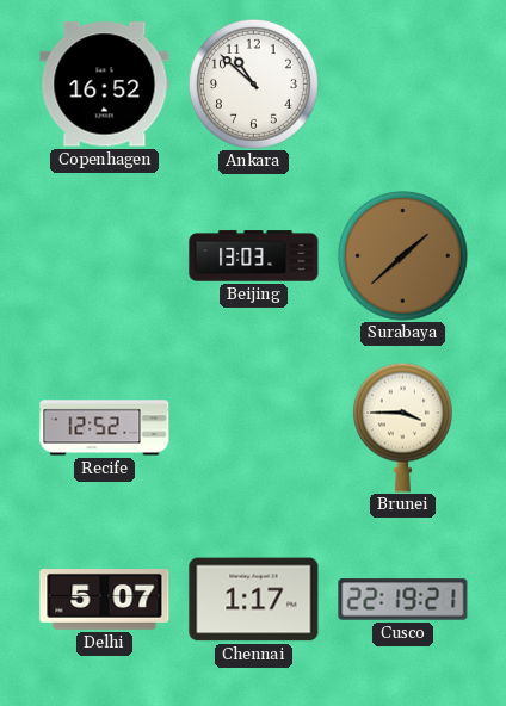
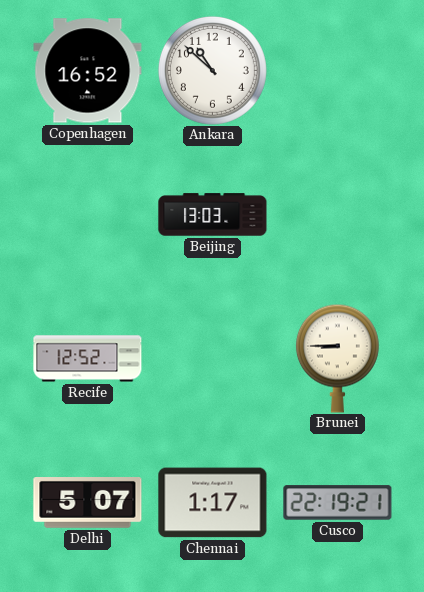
Surabaya: 1:38 -> none
Brunei: 3:45 -> 8:45
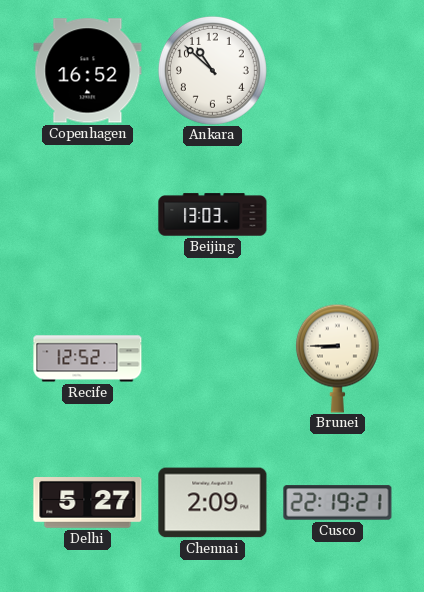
Delhi: 5:07 -> 5:27
Chennai: 1:17 -> 2:09
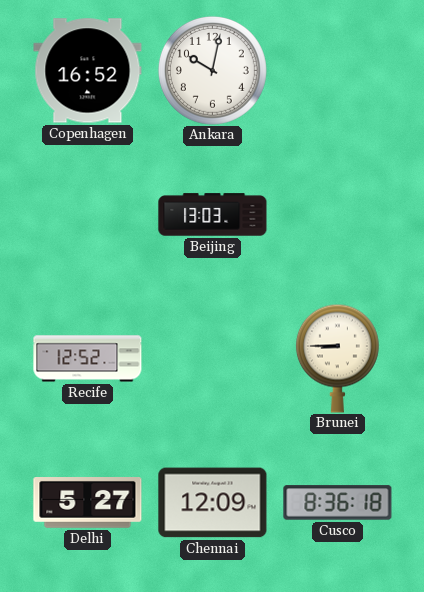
Ankara: 10:52 -> 10:02
Chennai: 2:09 -> 12:09
Cusco: 22:19 -> 8:36
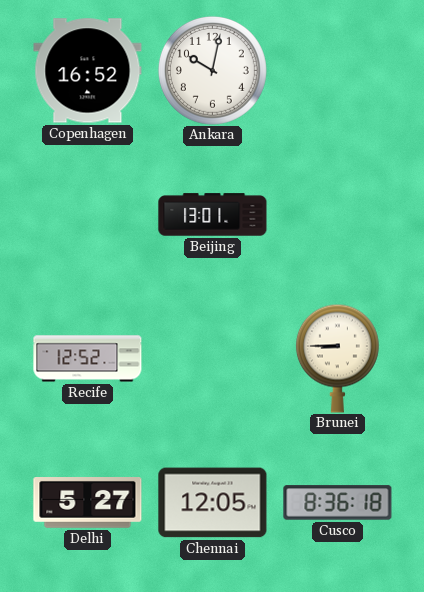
Beijing: 13:03 -> 13:01
Chennai: 12:09 -> 12:05
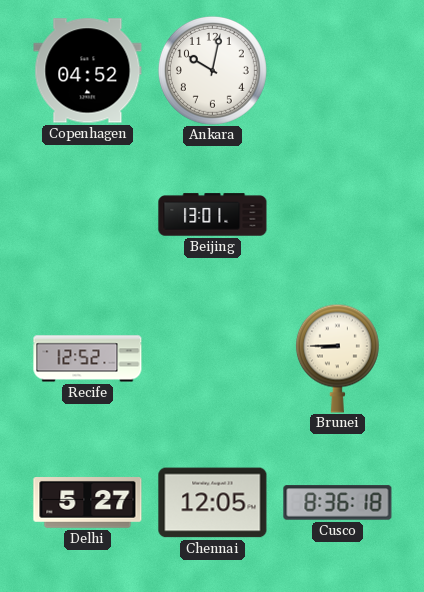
Copenhagen: 16:52 -> 04:52
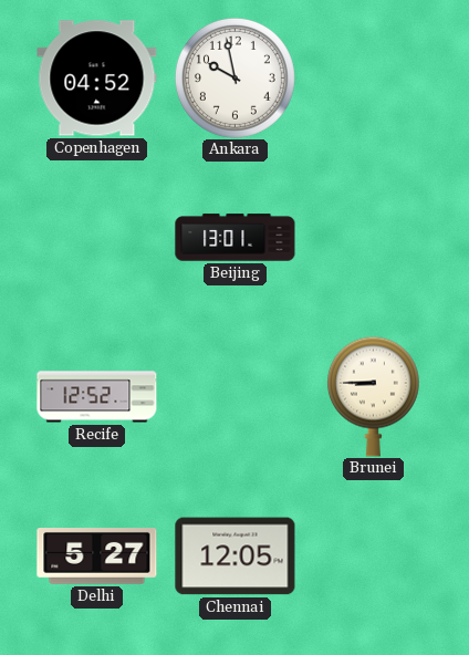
Ankara: 10:02 -> 9:58
Cusco: 8:36 -> none
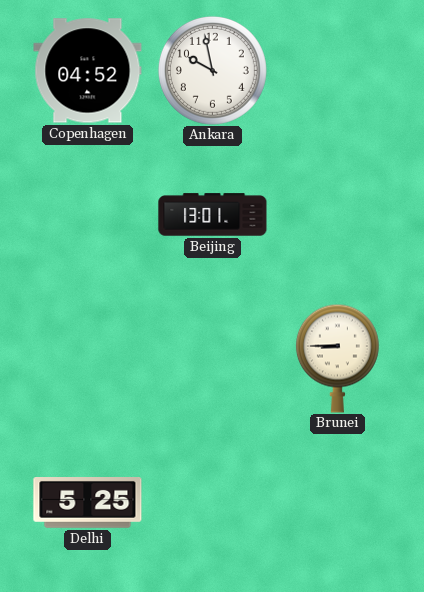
Recife: 12:52 -> none
Delhi: 5:27 -> 5:25
Chennai: 12:05 -> none
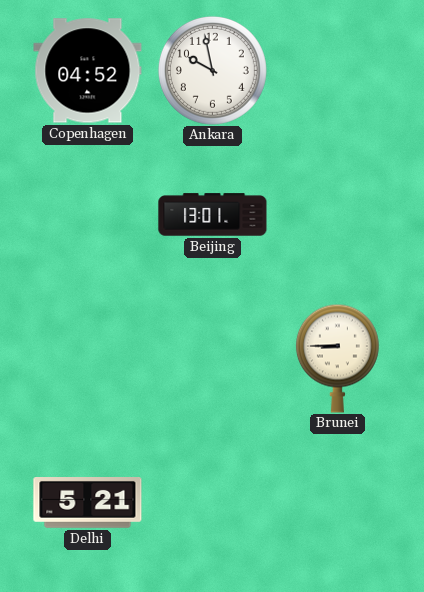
Delhi: 5:25 -> 5:21
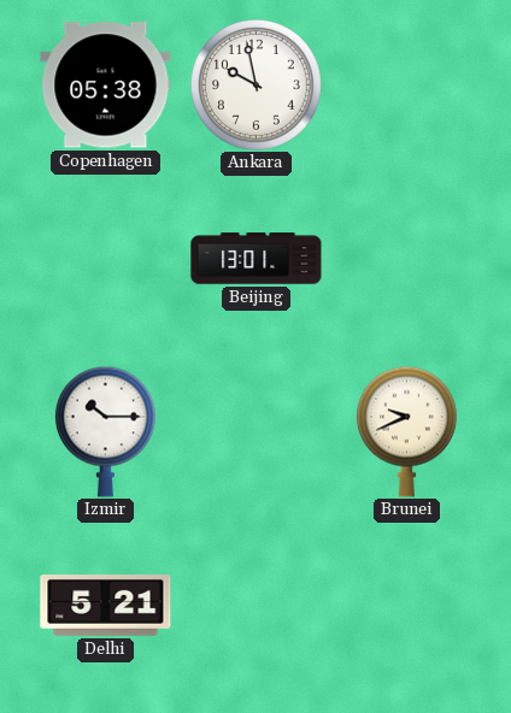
Copenhagen: 04:52 -> 05:38
Izmir: none -> 10:15
Brunei: 8:45 -> 9:41
